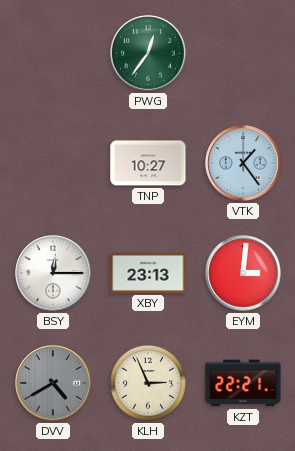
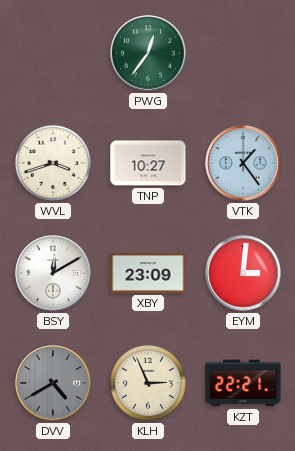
WVL: none -> 3:42
BSY: 12:15 -> 12:10
XBY: 23:13 -> 23:09
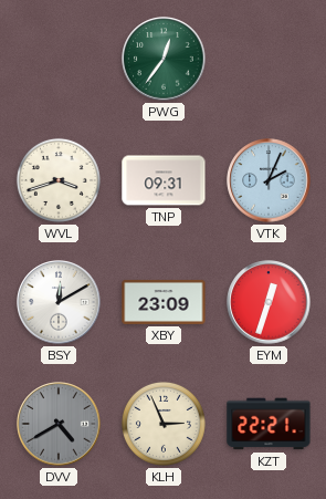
TNP: 10:27 -> 09:31
VTK: 1:24 -> 2:04
EYM: 3:01 -> 12:33
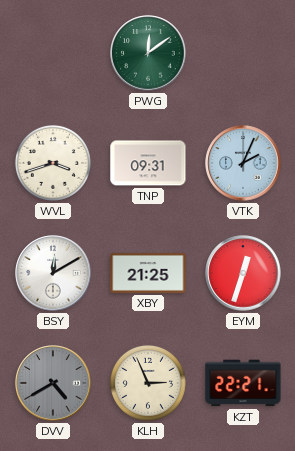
PWG: 12:36 -> 12:09
XBY: 23:09 -> 21:25
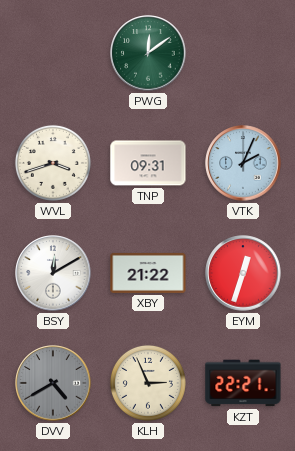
XBY: 21:25 -> 21:22
